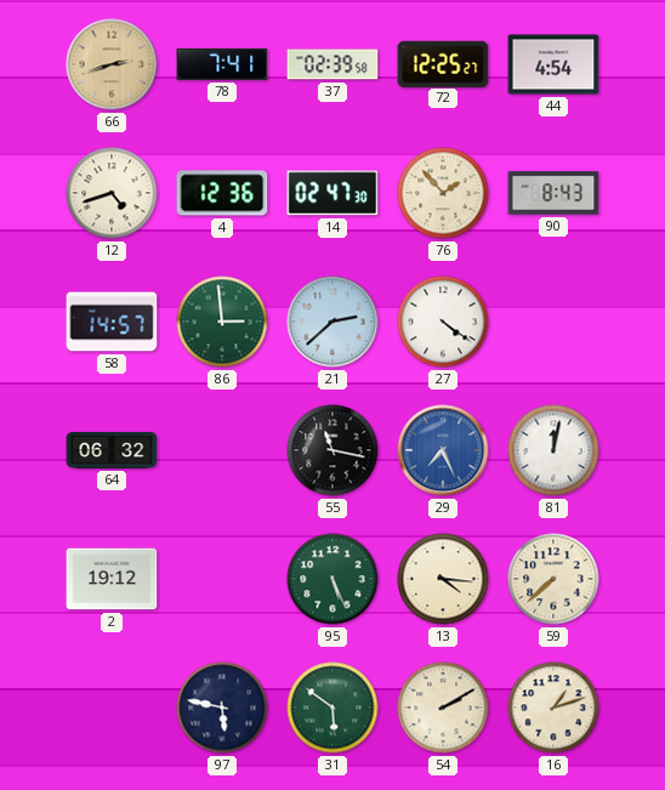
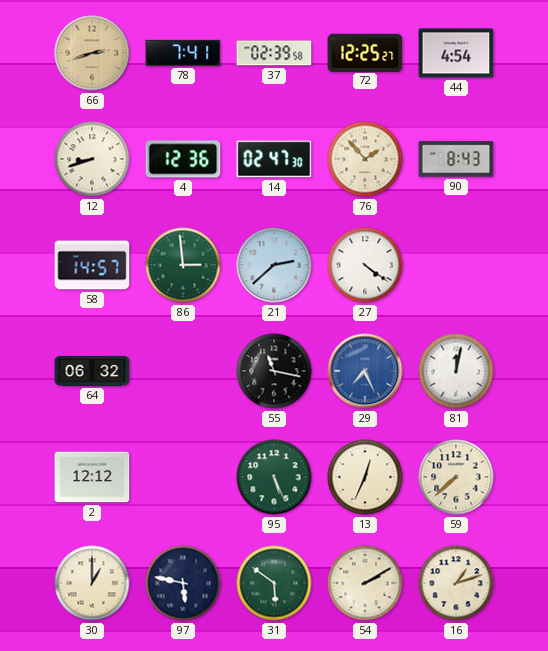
12: 4:42 -> 8:42
2: 19:12 -> 12:12
13: 4:16 -> 12:34
30: none -> 1:00
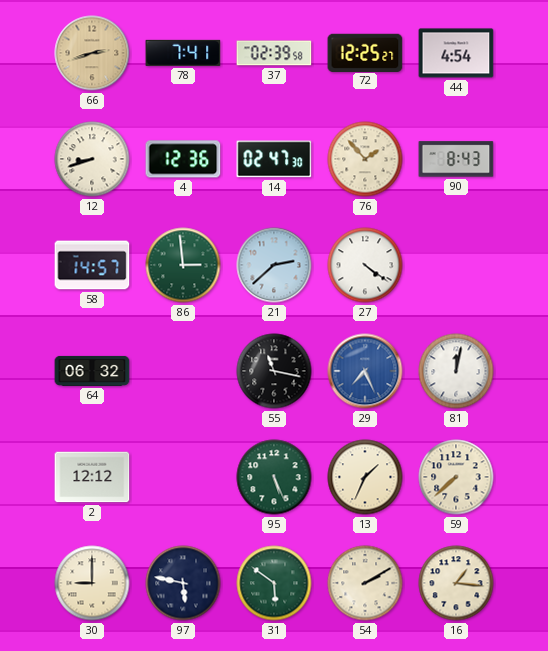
13: 12:34 -> 1:34
30: 1:00 -> 9:00
16: 1:12 -> 1:16
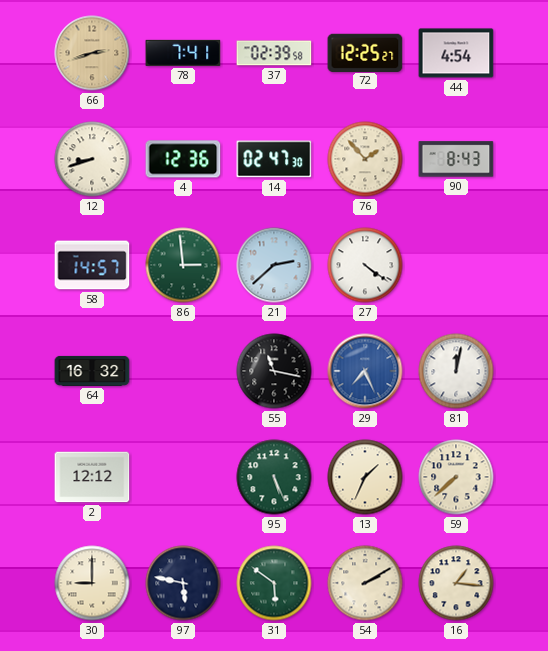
64: 06:32 -> 16:32
